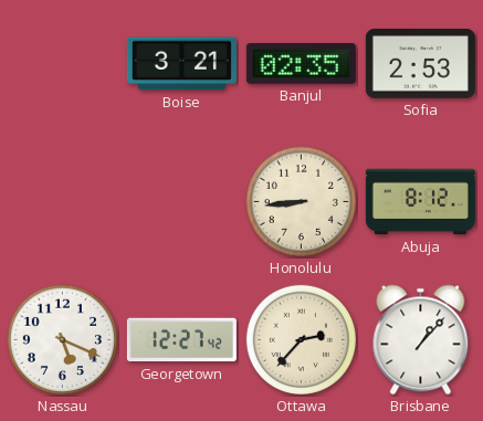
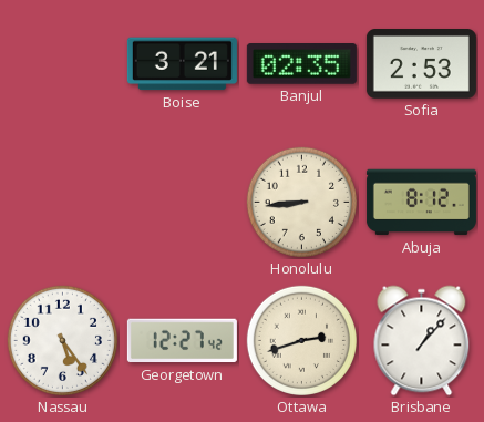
Nassau: 5:19 -> 5:24
Ottawa: 2:37 -> 2:42
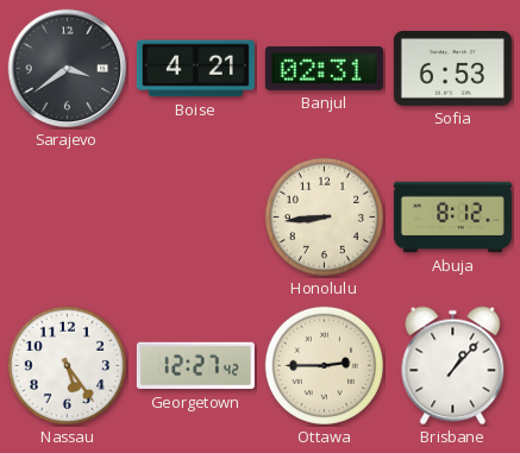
Sarajevo: none -> 3:39
Boise: 3:21 -> 4:21
Banjul: 02:35 -> 02:31
Sofia: 2:53 -> 6:53
Ottawa: 2:42 -> 2:45
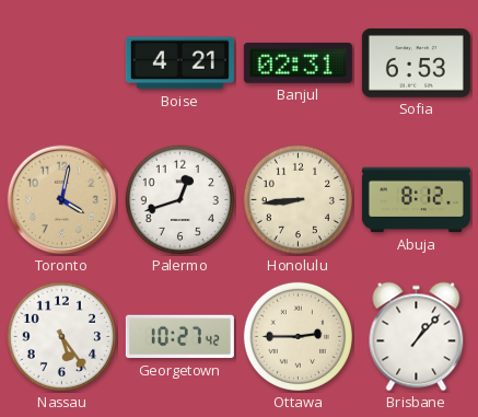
Sarajevo: 3:39 -> none
Toronto: none -> 4:02
Palermo: none -> 12:42
Georgetown: 12:27 -> 10:27
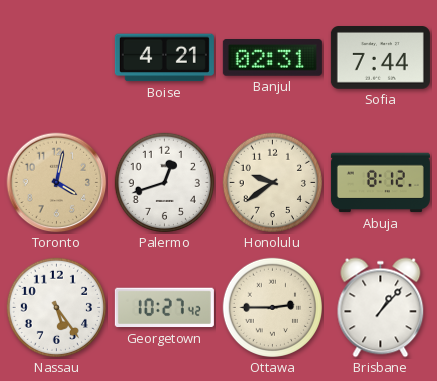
Sofia: 6:53 -> 7:44
Honolulu: 8:44 -> 9:39
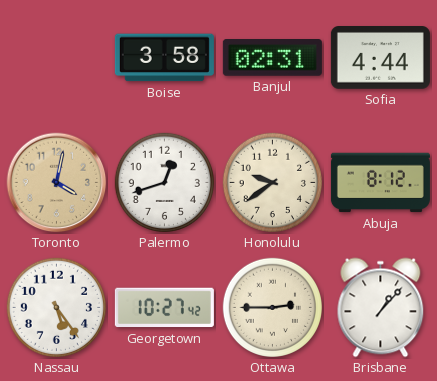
Boise: 4:21 -> 3:58
Sofia: 7:44 -> 4:44
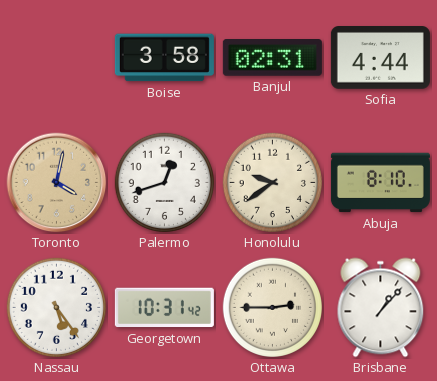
Abuja: 8:12 -> 8:10
Georgetown: 10:27 -> 10:31
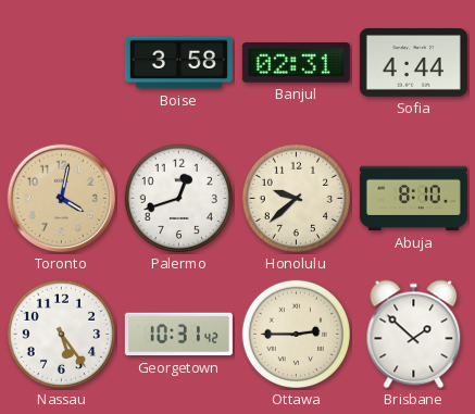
Honolulu: 9:39 -> 9:38
Brisbane: 1:07 -> 1:52
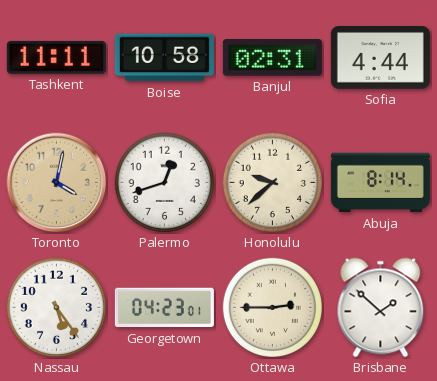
Tashkent: none -> 11:11
Boise: 3:58 -> 10:58
Abuja: 8:10 -> 8:14
Georgetown: 10:31 -> 04:23
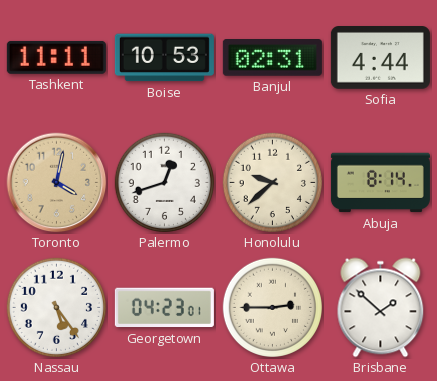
Boise: 10:58 -> 10:53
